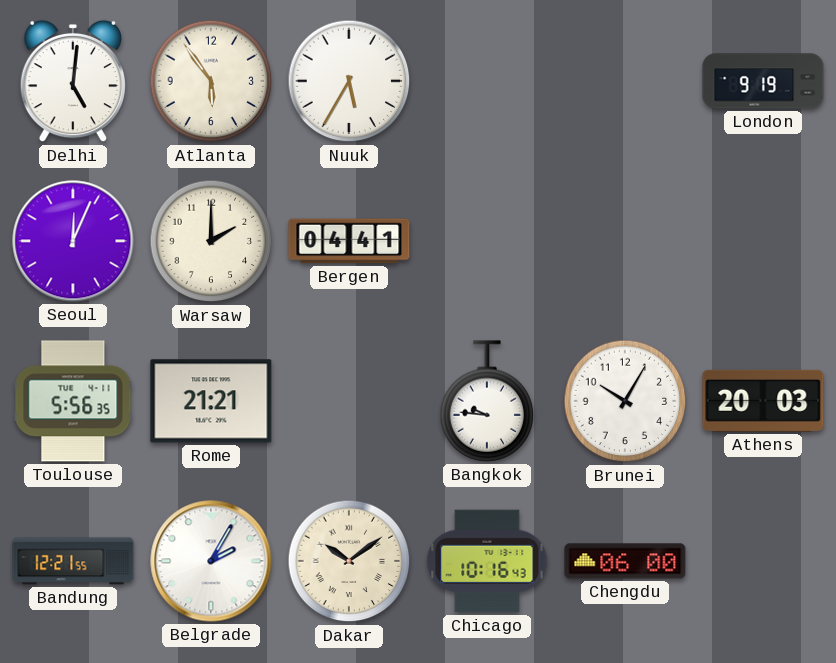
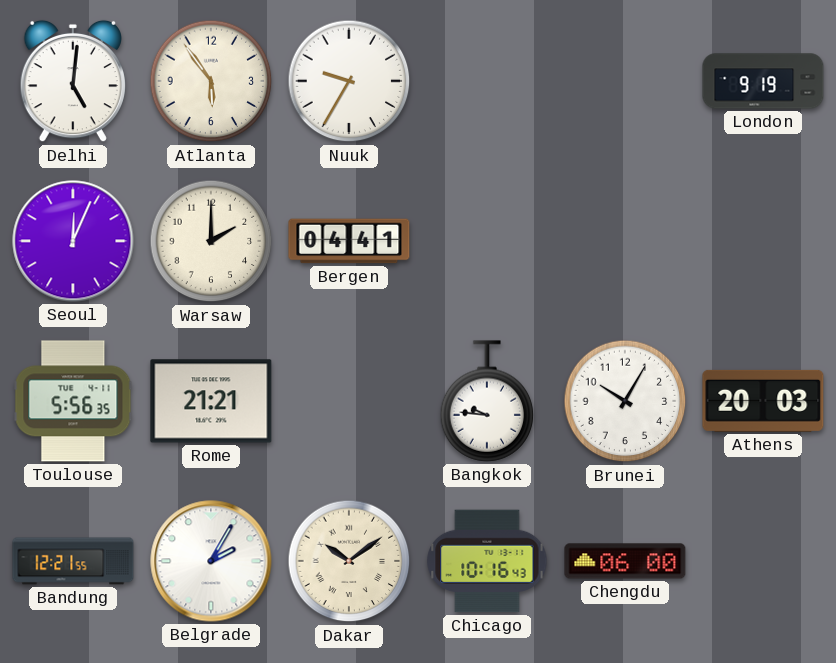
Nuuk: 5:35 -> 9:35
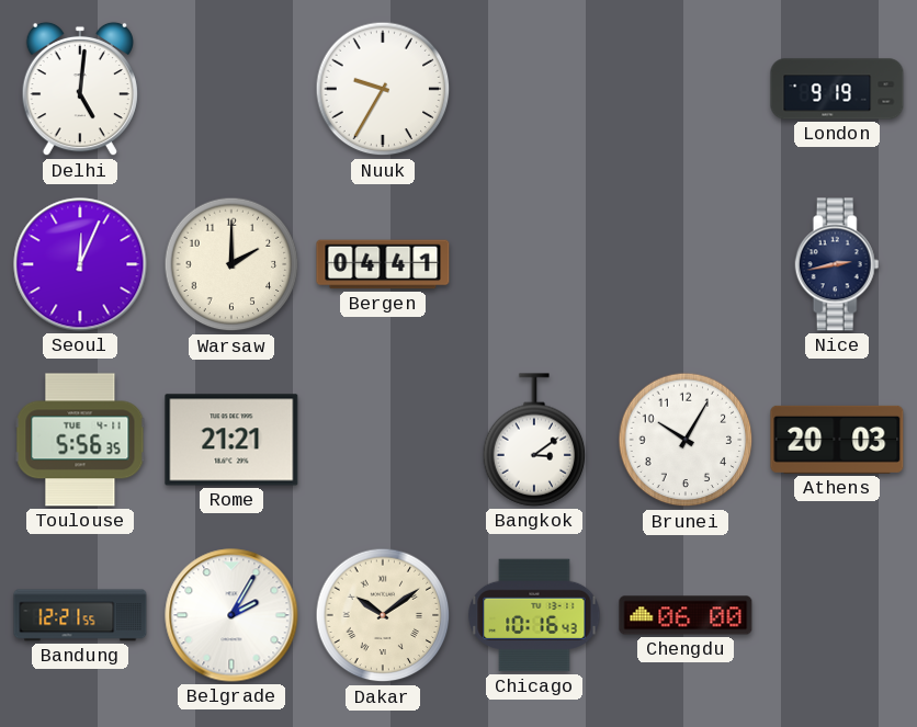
Atlanta: 5:54 -> none
Nice: none -> 2:43
Bangkok: 9:46 -> 3:09
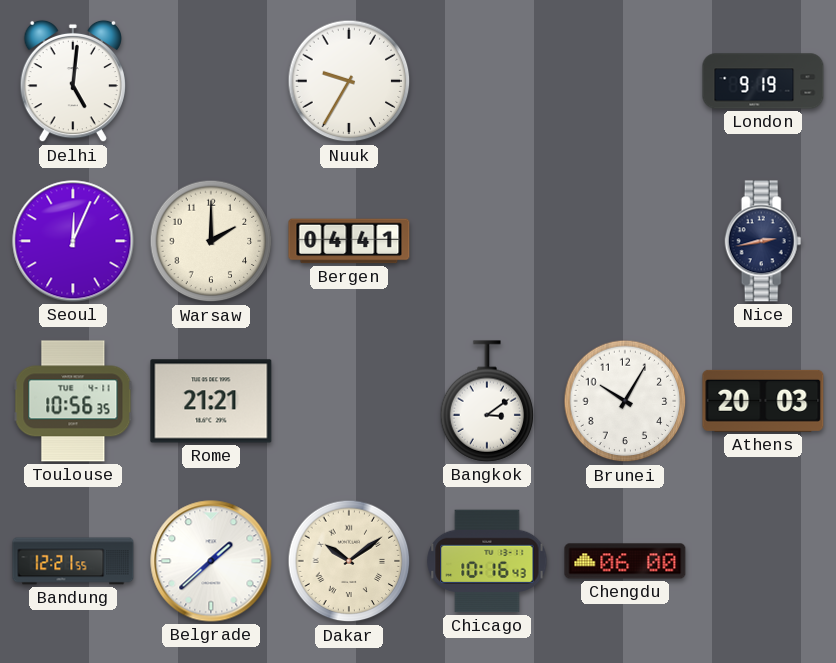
Toulouse: 5:56 -> 10:56
Belgrade: 2:05 -> 1:38
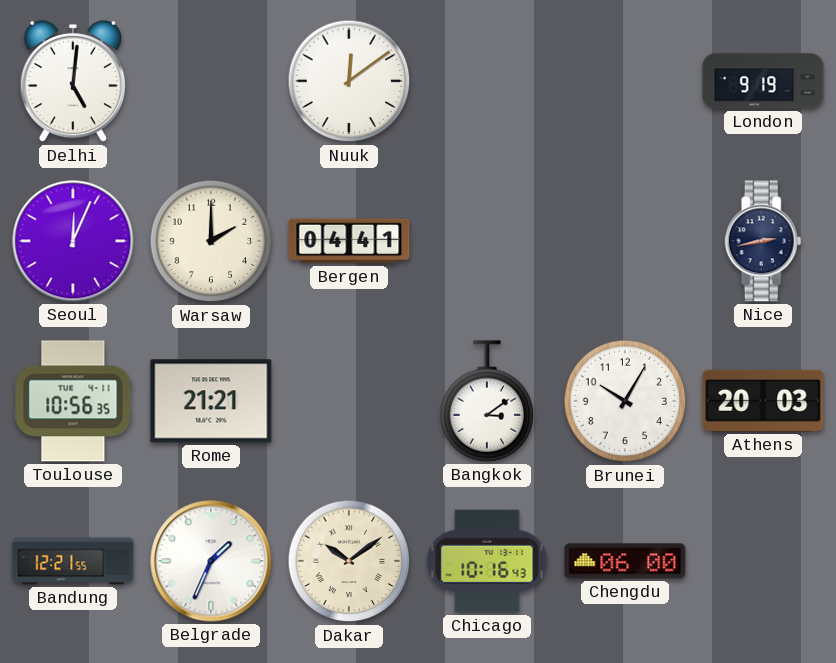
Nuuk: 9:35 -> 12:09
Belgrade: 1:38 -> 1:34
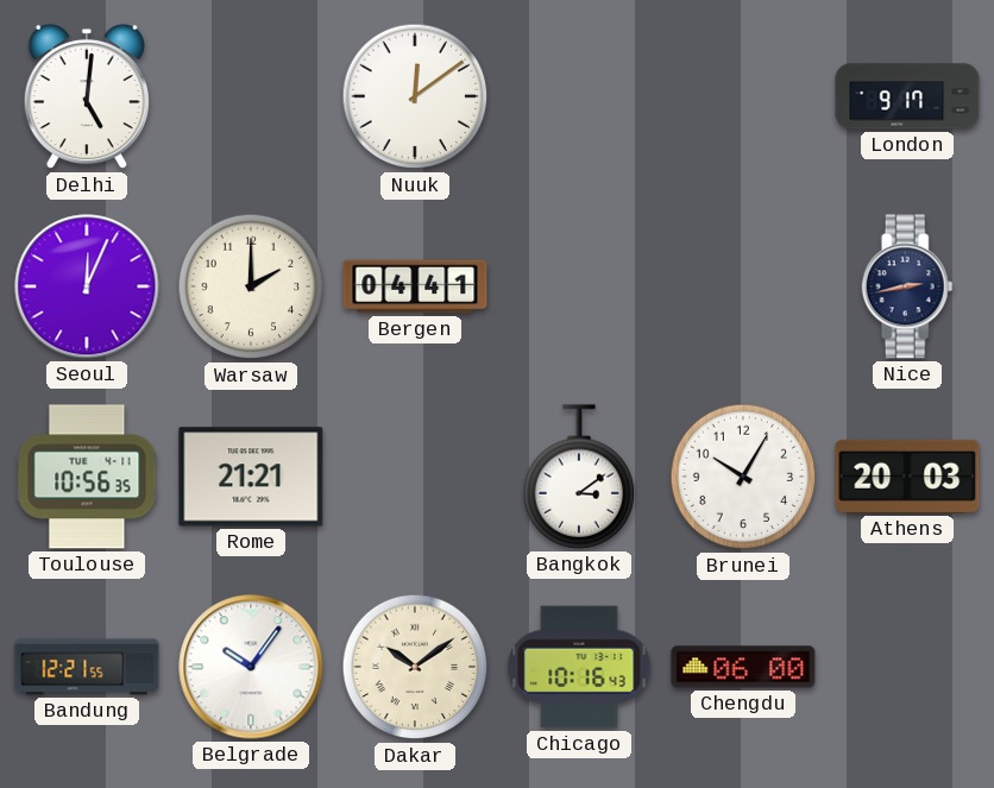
London: 9:19 -> 9:17
Belgrade: 1:34 -> 10:06
